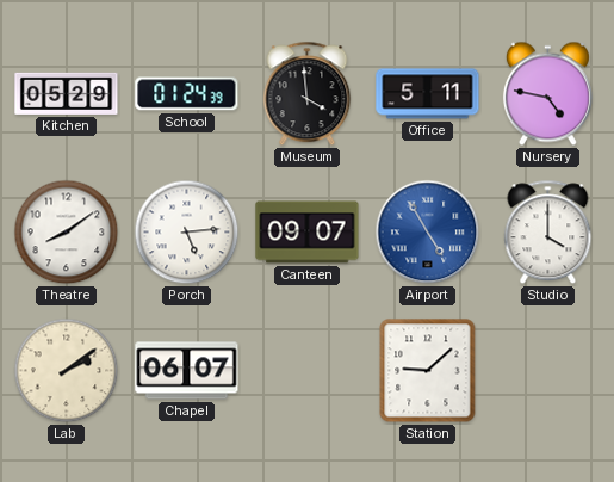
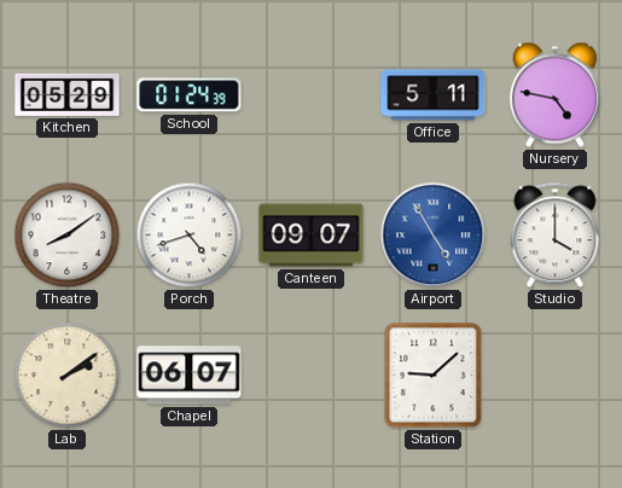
Museum: 3:59 -> none
Porch: 5:14 -> 4:42
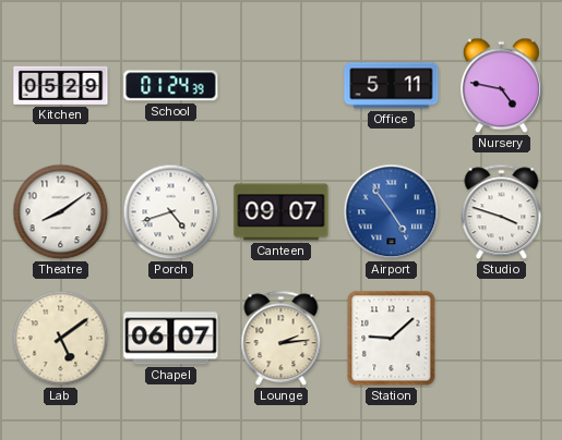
Airport: 4:55 -> 4:54
Studio: 4:00 -> 3:48
Lab: 2:09 -> 5:09
Lounge: none -> 2:14
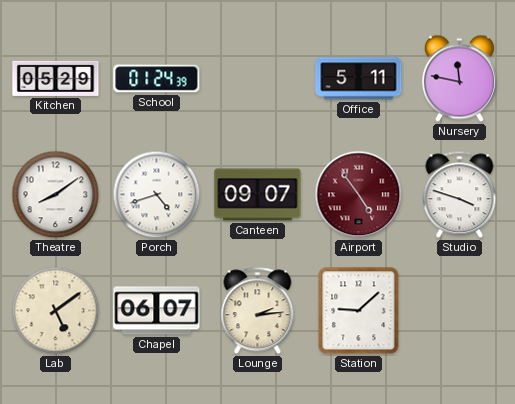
Nursery: 4:47 -> 11:47
Airport dial: blue -> burgundy
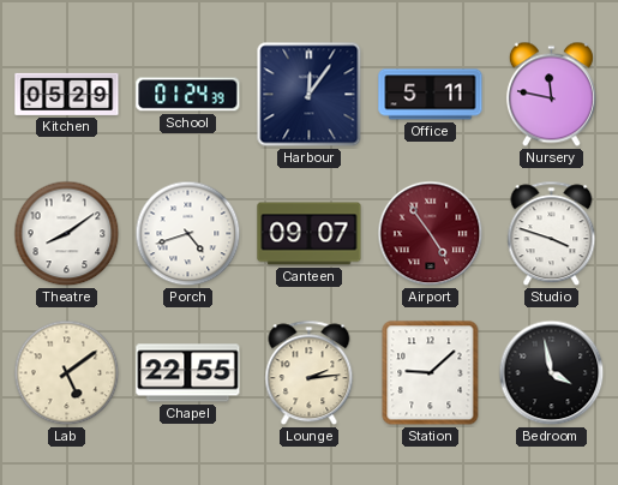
Harbour: none -> 12:06
Chapel: 06:07 -> 22:55
Bedroom: none -> 3:58
